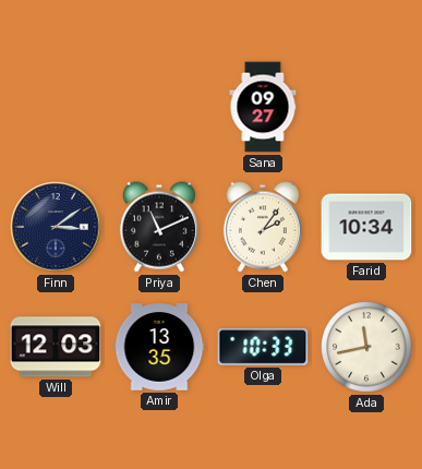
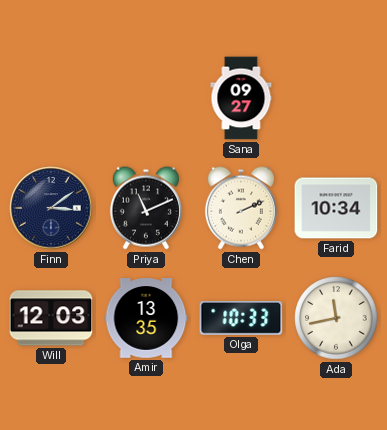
Chen: 2:06 -> 2:11
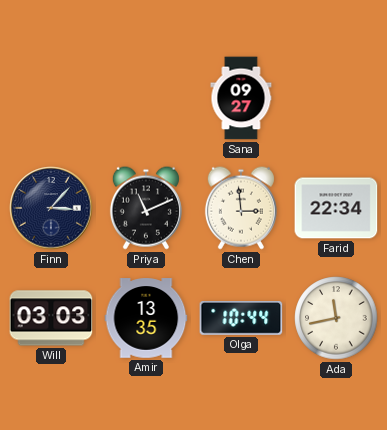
Finn: 3:09 -> 3:07
Chen: 2:11 -> 2:59
Farid: 10:34 -> 22:34
Will: 12:03 -> 03:03
Olga: 10:33 -> 10:44
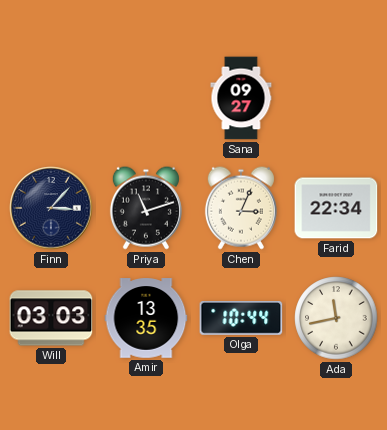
Priya: 11:11 -> 11:12
Chen: 2:59 -> 3:04
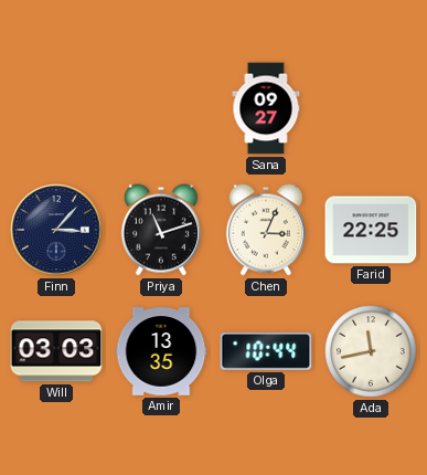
Farid: 22:34 -> 22:25
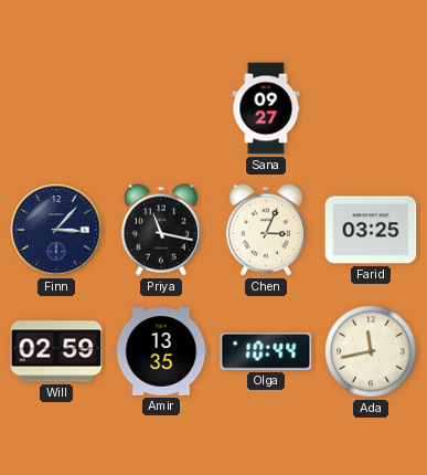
Priya: 11:12 -> 11:17
Farid: 22:25 -> 03:25
Will: 03:03 -> 02:59
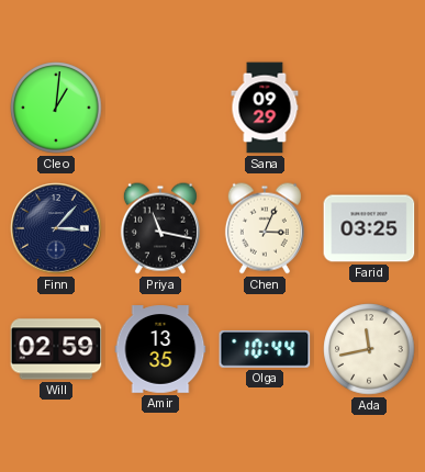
Cleo: none -> 1:01
Sana: 09:27 -> 09:29
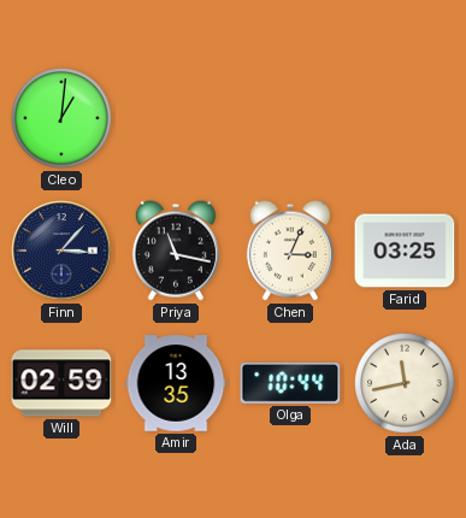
Sana: 09:29 -> none
